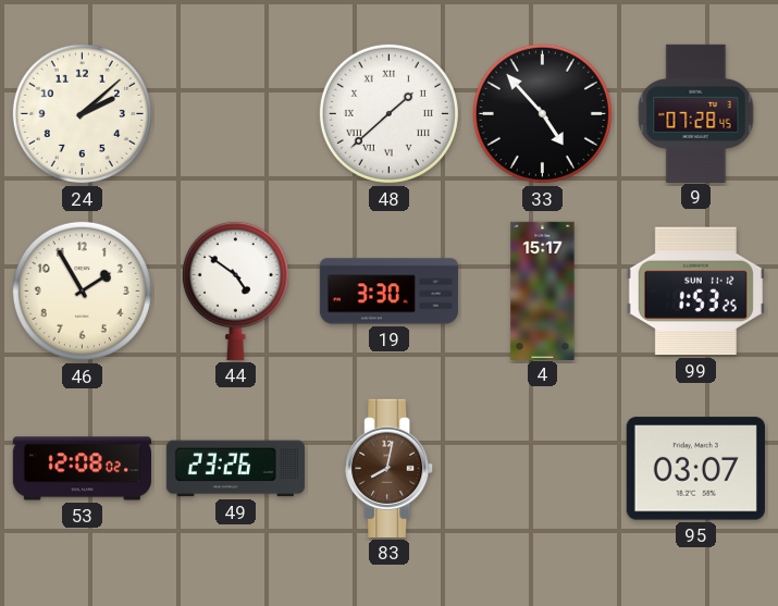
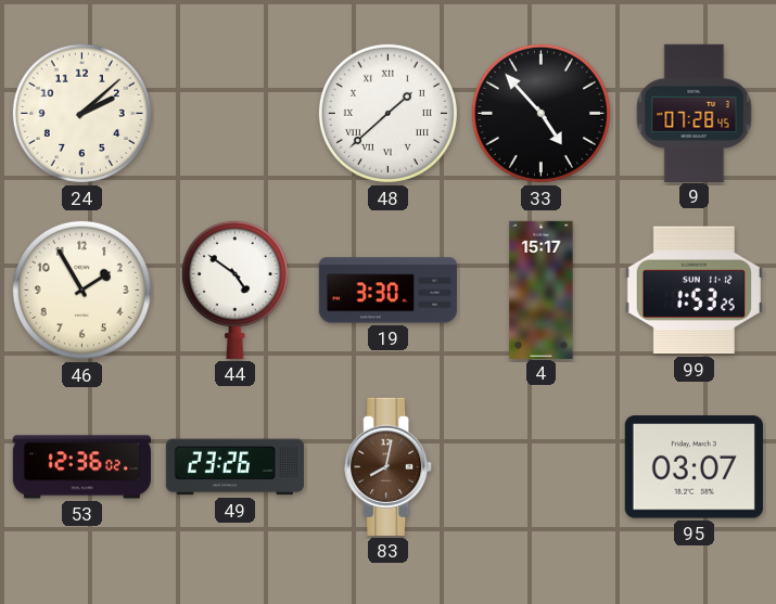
53: 12:08 -> 12:36
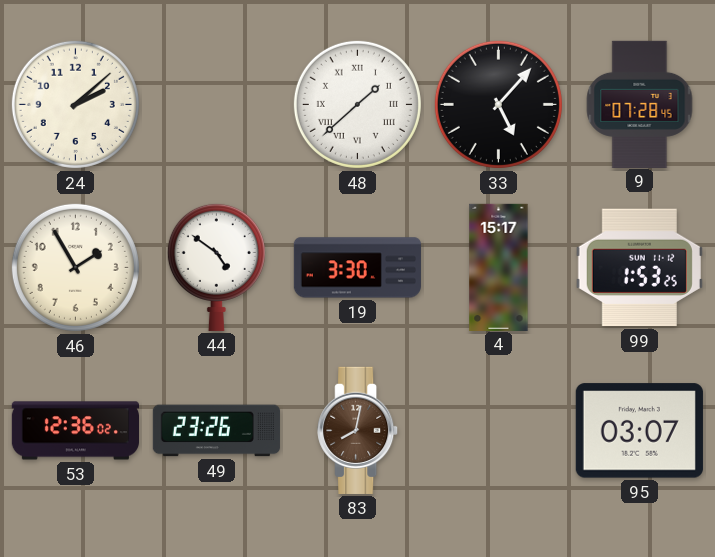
33: 4:53 -> 5:07
